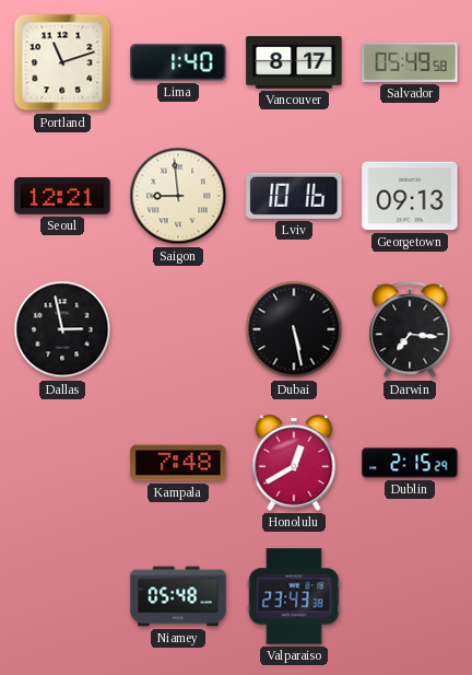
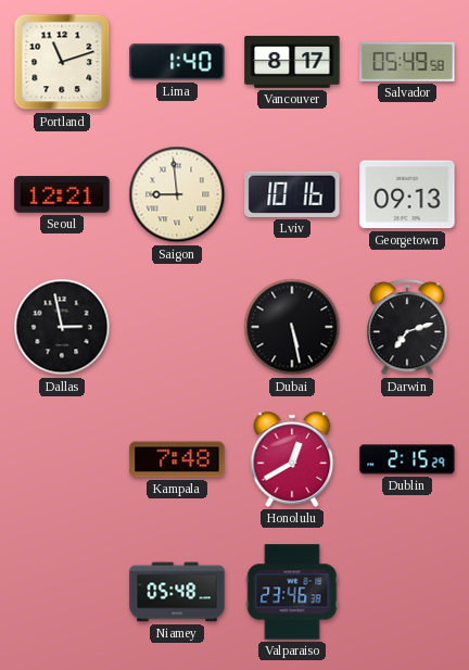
Darwin: 7:16 -> 7:12
Valparaiso: 23:43 -> 23:46
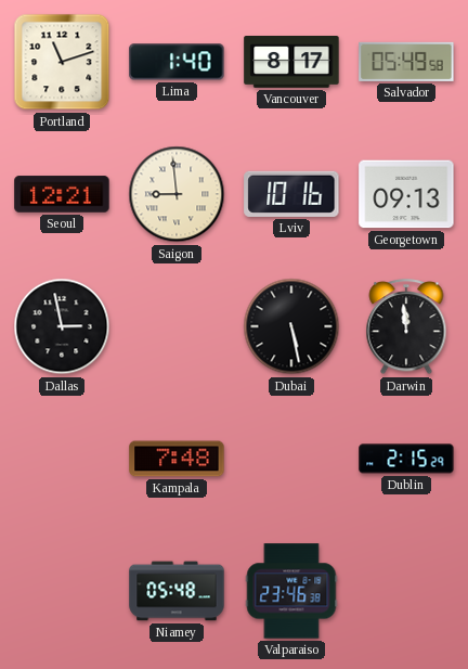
Darwin: 7:12 -> 11:59
Honolulu: 12:40 -> none
